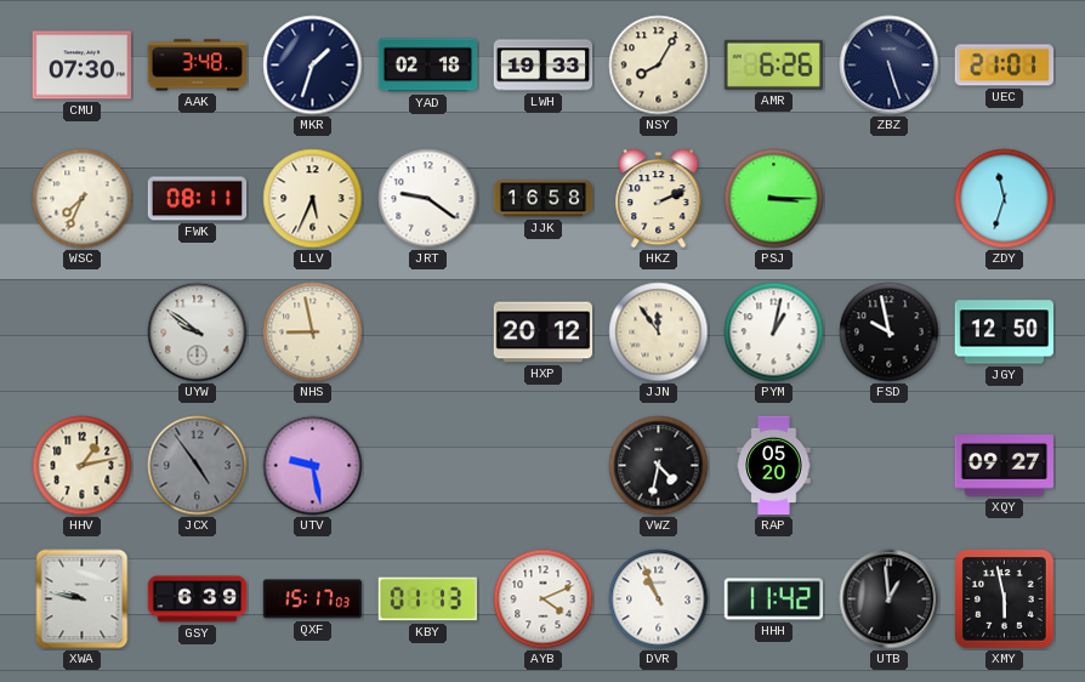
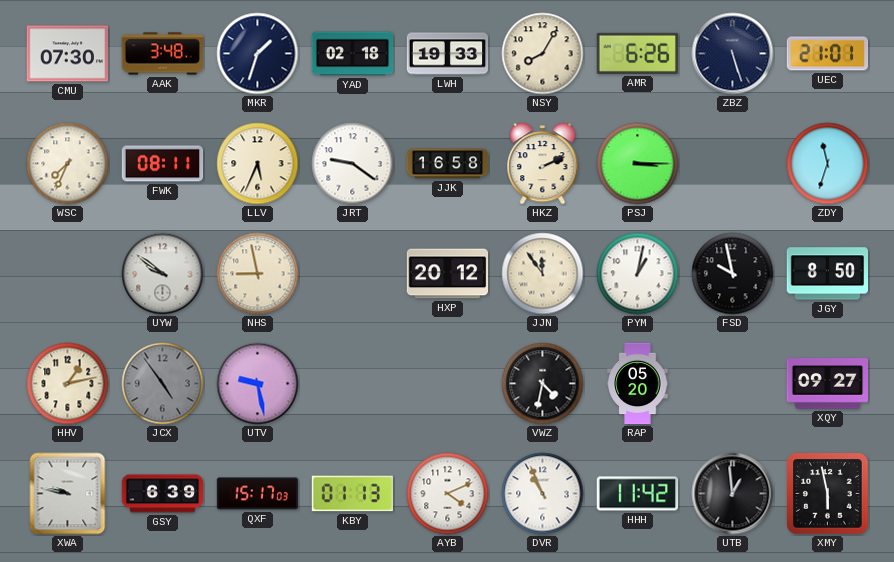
JGY: 12:50 -> 8:50
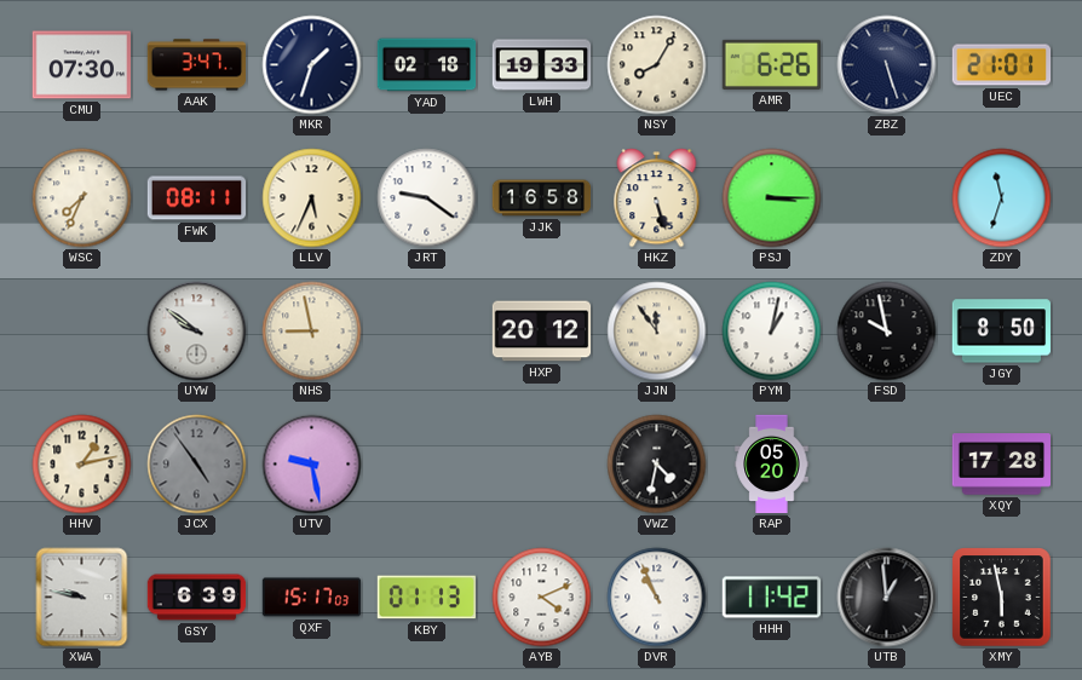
AAK: 3:48 -> 3:47
HKZ: 2:11 -> 5:27
XQY: 09:27 -> 17:28
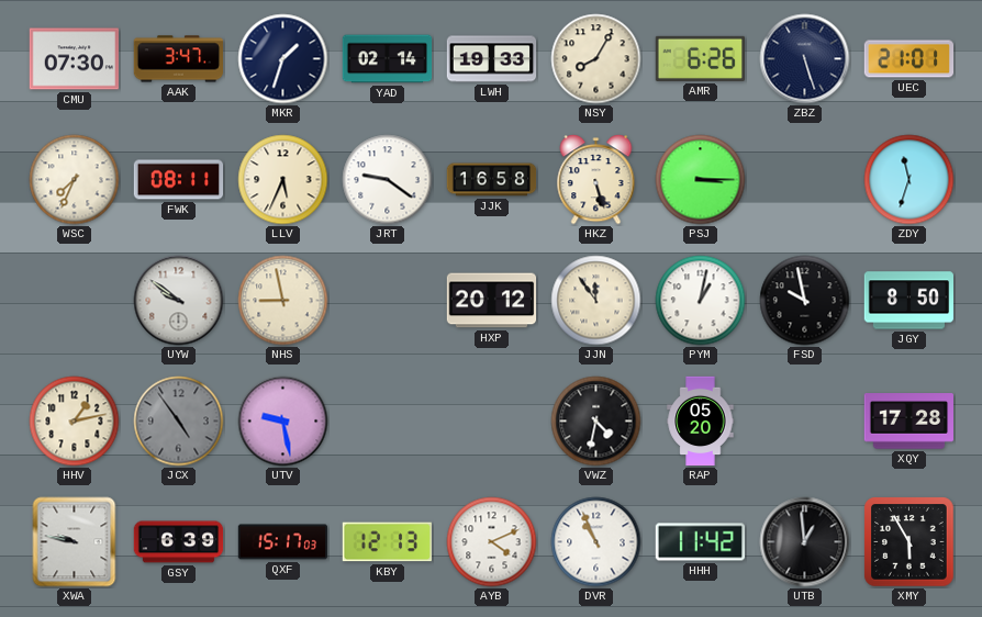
YAD: 02:18 -> 02:14
KBY: 01:13 -> 12:13
XMY: 5:58 -> 5:55
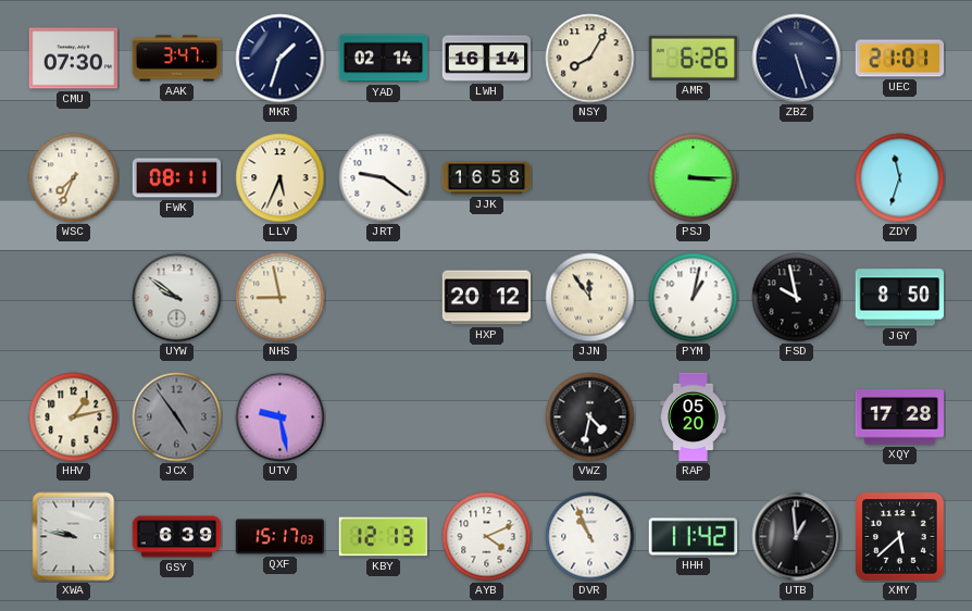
LWH: 19:33 -> 16:14
HKZ: 5:27 -> none
XMY: 5:55 -> 5:38
